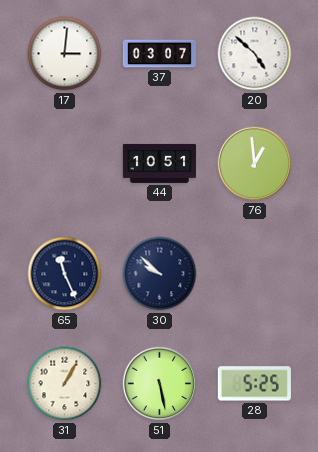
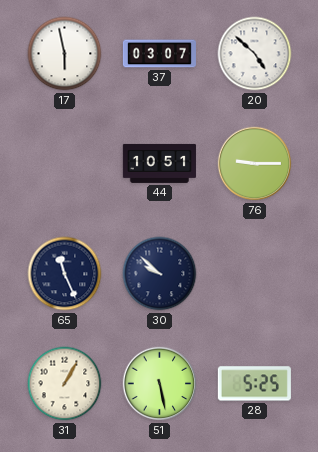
17: 3:01 -> 5:58
76: 12:59 -> 9:15
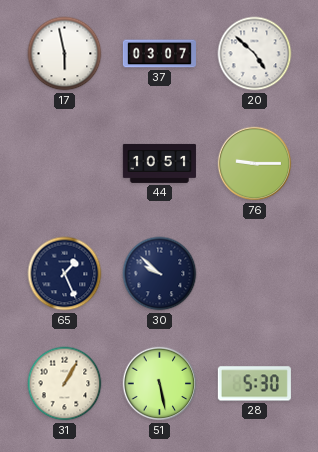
65: 11:26 -> 1:26
28: 5:25 -> 5:30
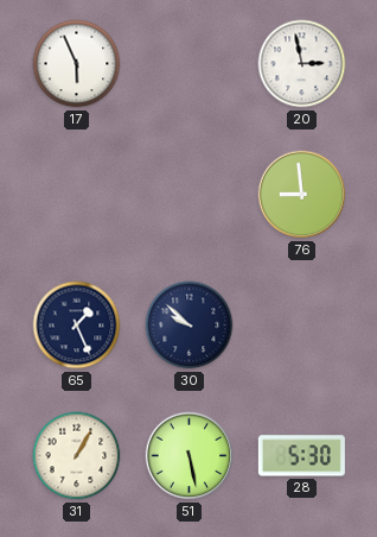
17: 5:58 -> 5:56
37: 03:07 -> none
20: 4:52 -> 2:58
44: 10:51 -> none
76: 9:15 -> 8:59
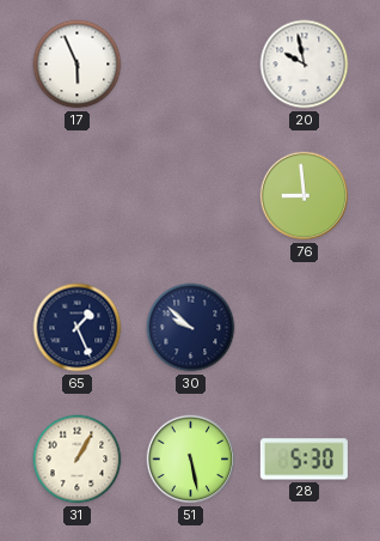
20: 2:58 -> 9:58
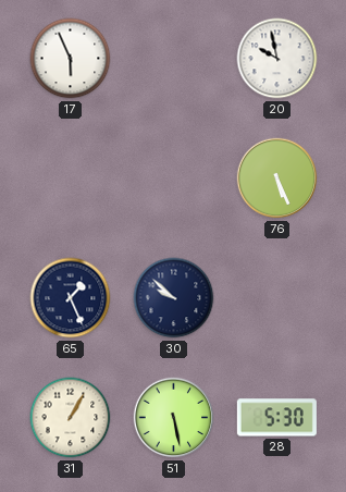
76: 8:59 -> 5:26
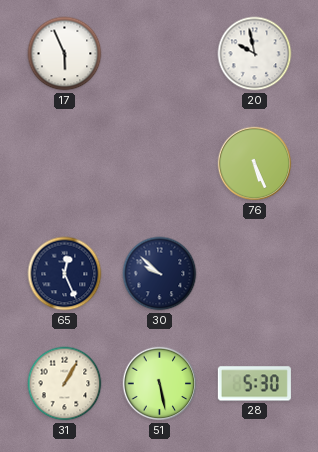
65: 1:26 -> 12:26
